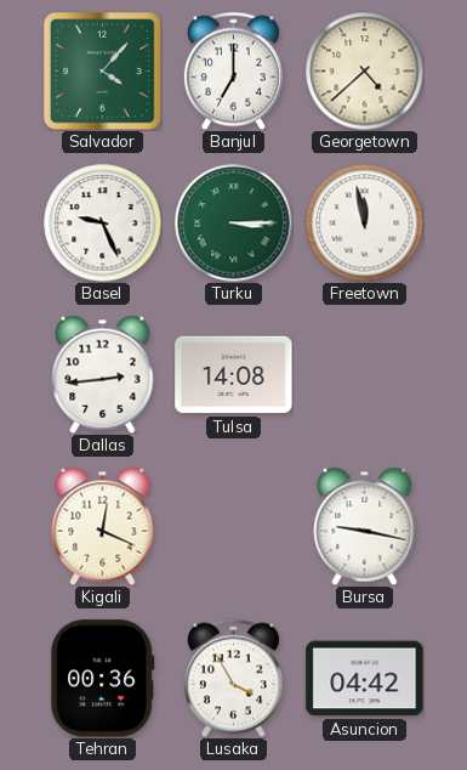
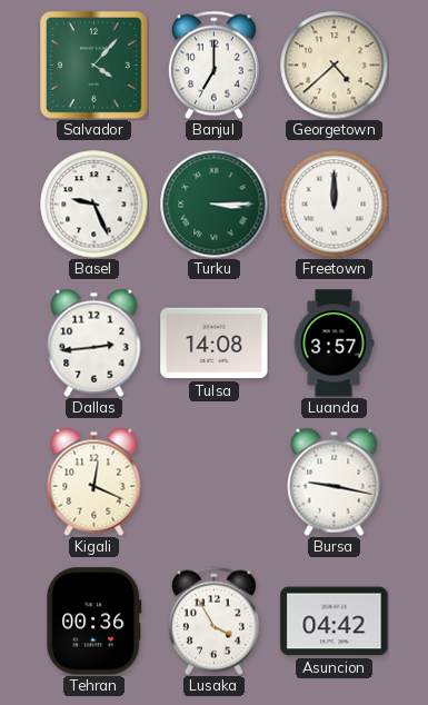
Freetown: 11:58 -> 12:00
Luanda: none -> 3:57
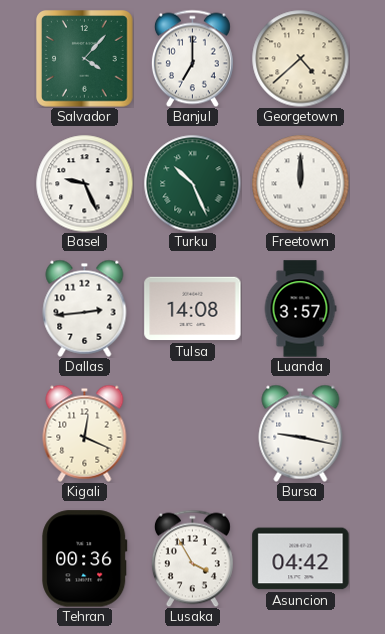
Turku: 3:15 -> 10:26
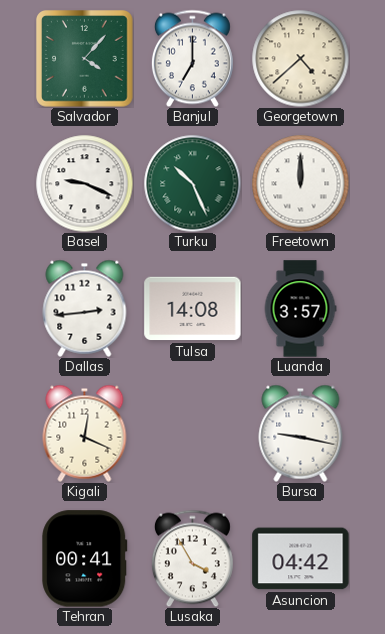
Basel: 9:26 -> 9:19
Tehran: 00:36 -> 00:41
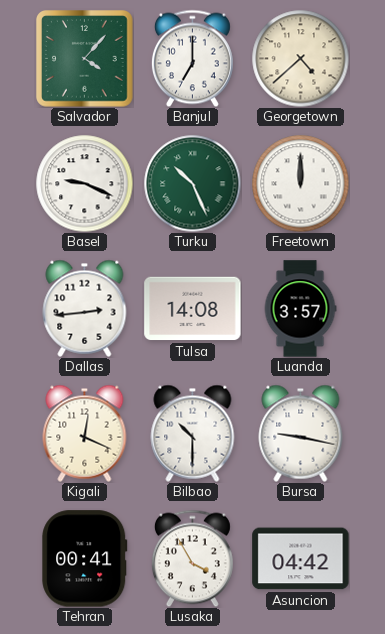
Bilbao: none -> 10:30
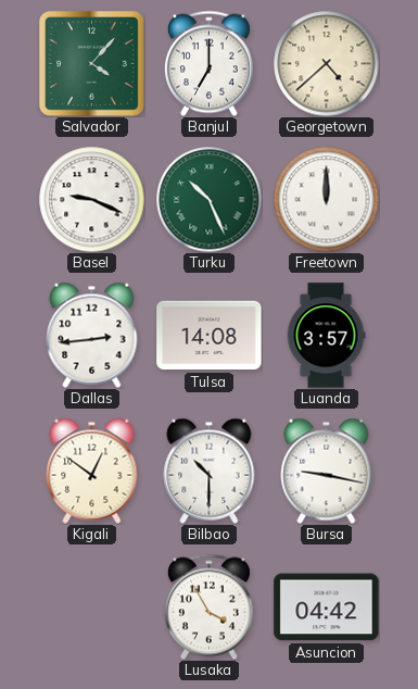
Kigali: 12:19 -> 12:51
Tehran: 00:41 -> none
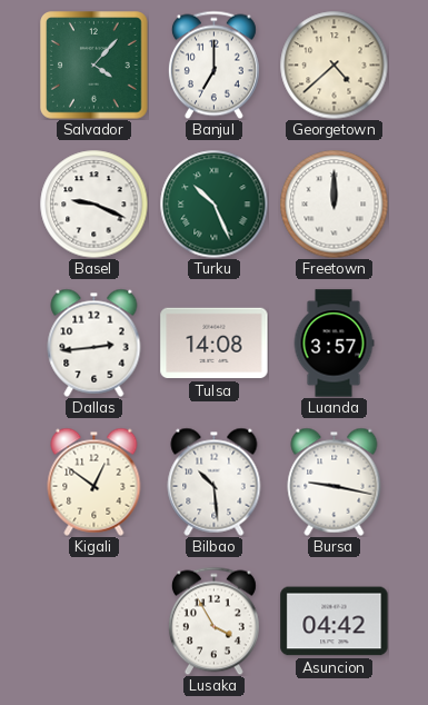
Bilbao: 10:30 -> 10:29
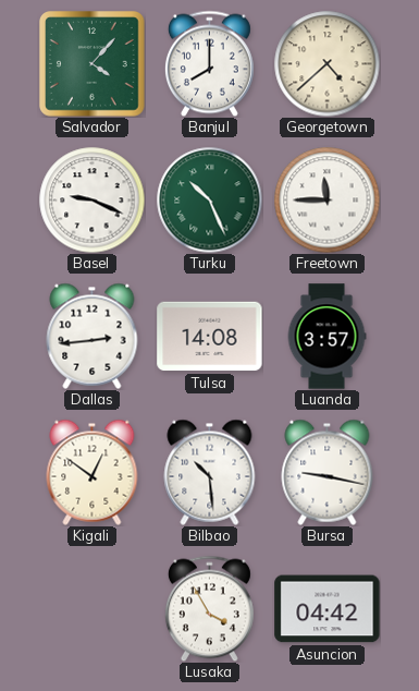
Banjul: 7:00 -> 8:00
Freetown: 12:00 -> 11:45
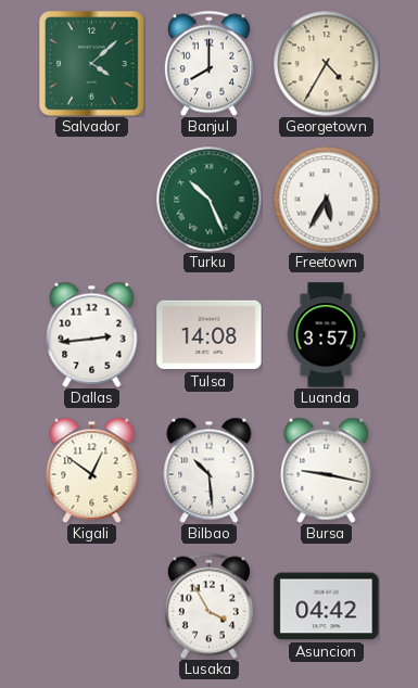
Salvador: 4:07 -> 4:08
Georgetown: 4:38 -> 4:35
Basel: 9:19 -> none
Freetown: 11:45 -> 5:35
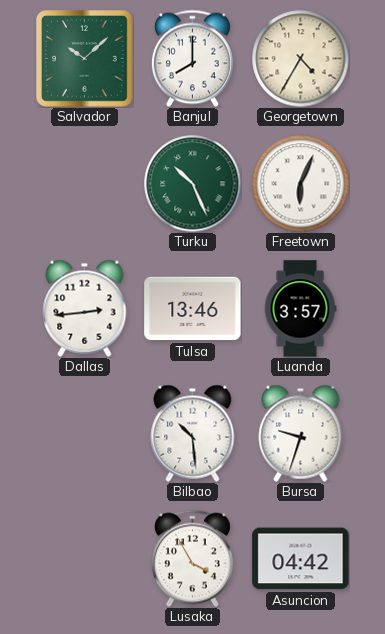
Salvador: 4:08 -> 10:08
Freetown: 5:35 -> 6:04
Tulsa: 14:08 -> 13:46
Kigali: 12:51 -> none
Bursa: 9:17 -> 9:33
